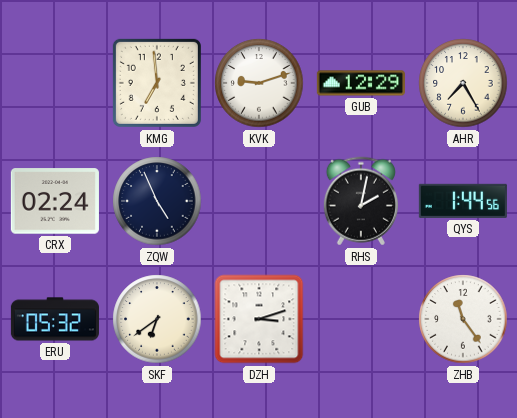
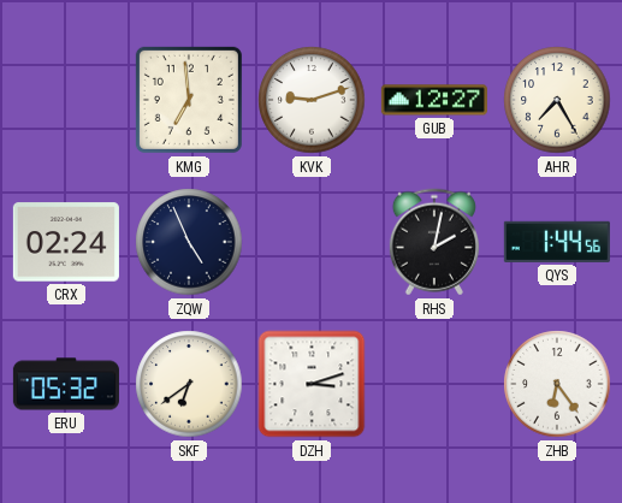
GUB: 12:29 -> 12:27
ZHB: 11:24 -> 6:24
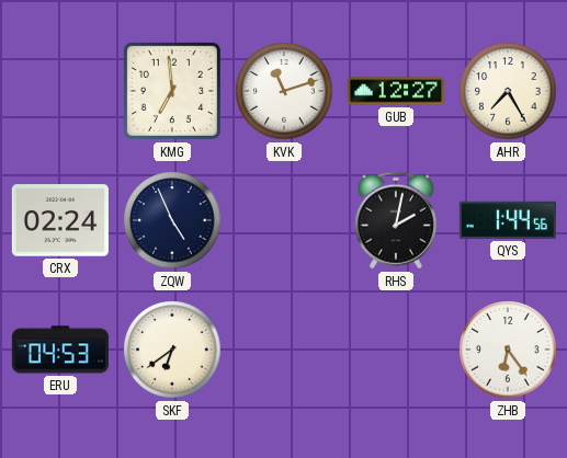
KVK: 9:12 -> 11:12
ERU: 05:32 -> 04:53
DZH: 3:12 -> none
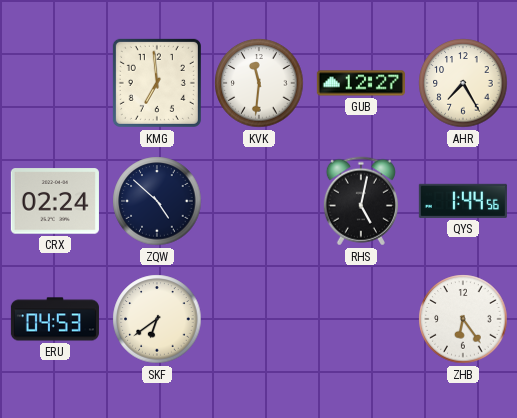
KVK: 11:12 -> 11:31
ZQW: 4:56 -> 4:52
RHS: 2:02 -> 5:02
